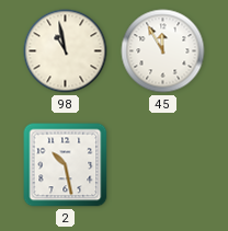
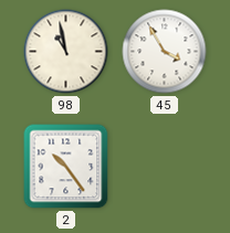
45: 11:55 -> 3:55
2: 10:28 -> 10:24
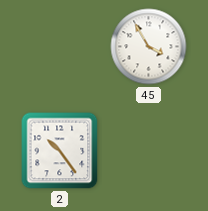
98: 10:58 -> none
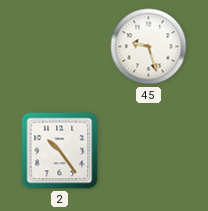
45: 3:55 -> 9:27
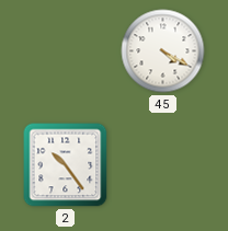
45: 9:27 -> 4:20
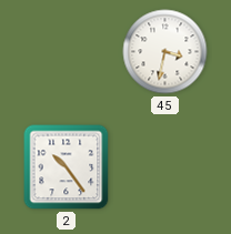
45: 4:20 -> 3:32
